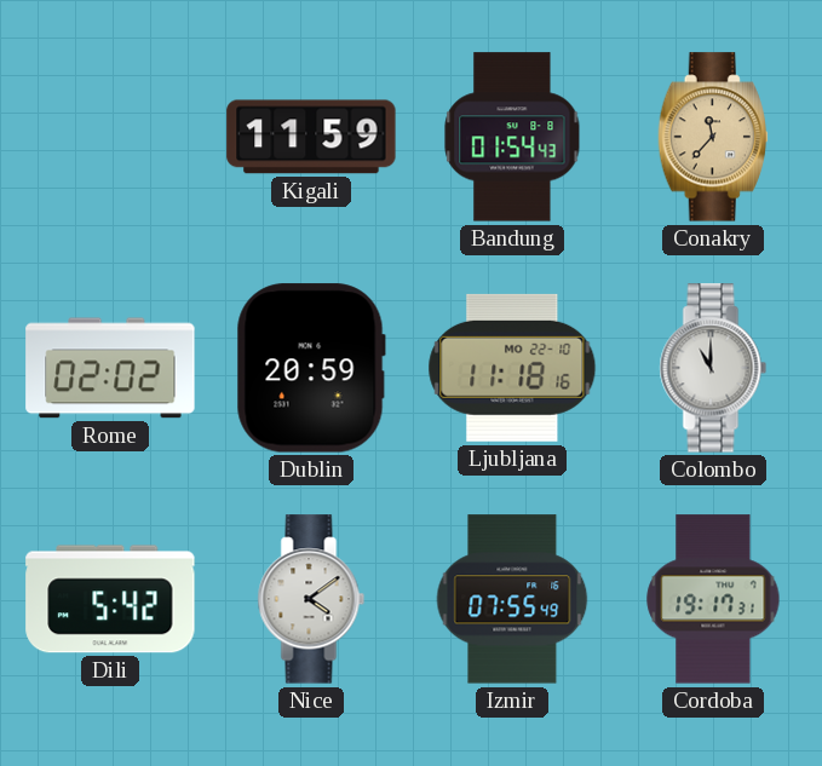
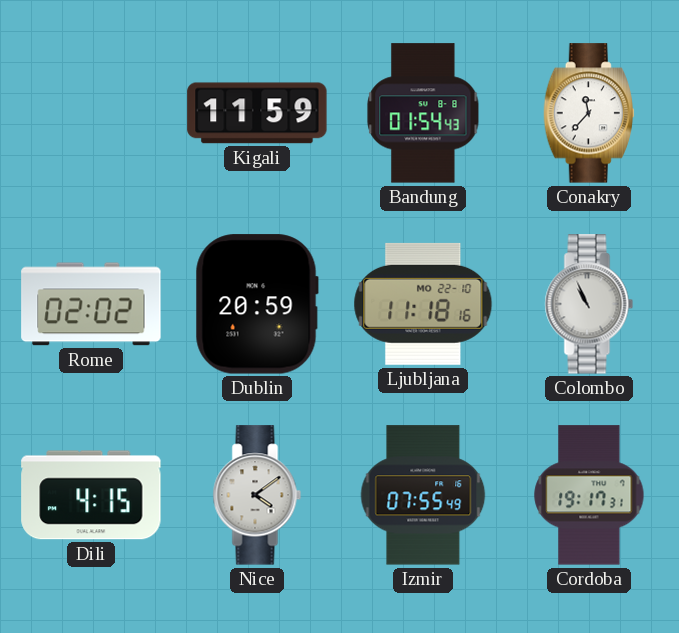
Conakry dial: champagne -> white
Colombo: 11:00 -> 10:56
Dili: 5:42 -> 4:15
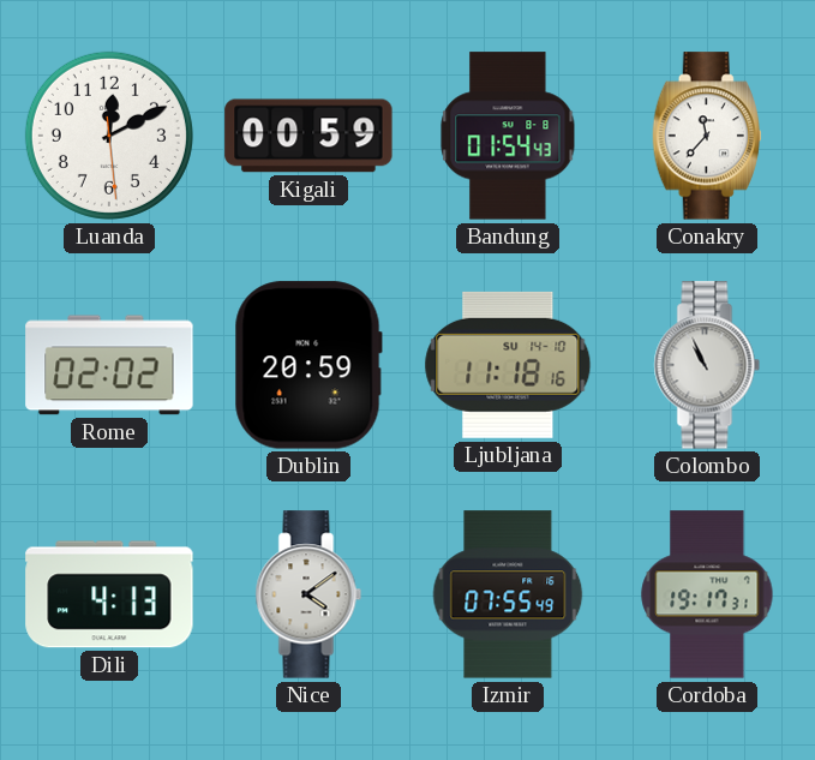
Luanda: none -> 12:10
Kigali: 11:59 -> 00:59
Ljubljana date: MO 22-10 -> SU 14-10
Dili: 4:15 -> 4:13
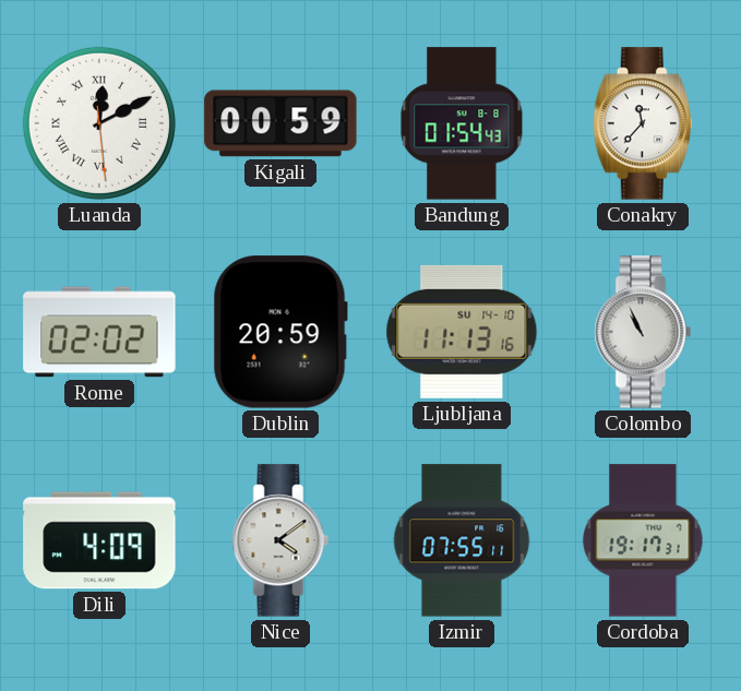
Luanda numerals: Arabic -> Roman
Ljubljana: 11:18 -> 11:13
Dili: 4:13 -> 4:09
Izmir: 07:55:49 -> 07:55:11
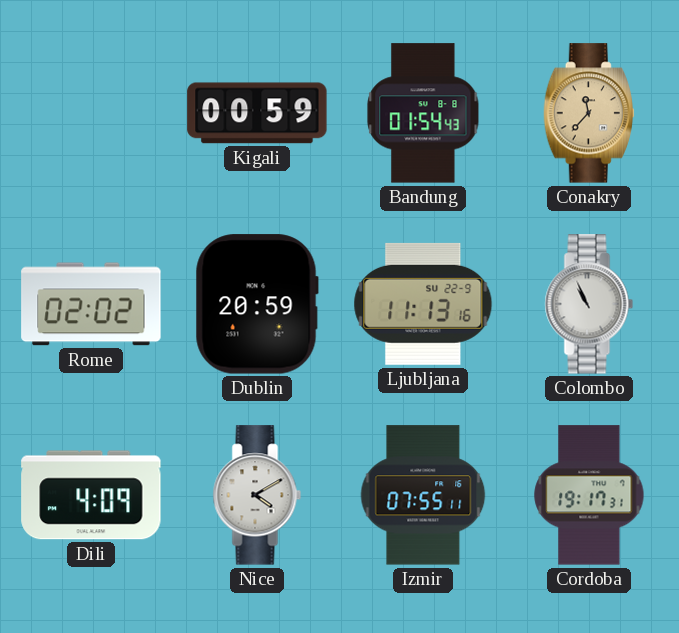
Luanda: 12:10 -> none
Conakry dial: white -> champagne
Ljubljana date: SU 14-10 -> SU 22-9
Nice: 4:09 -> 4:10
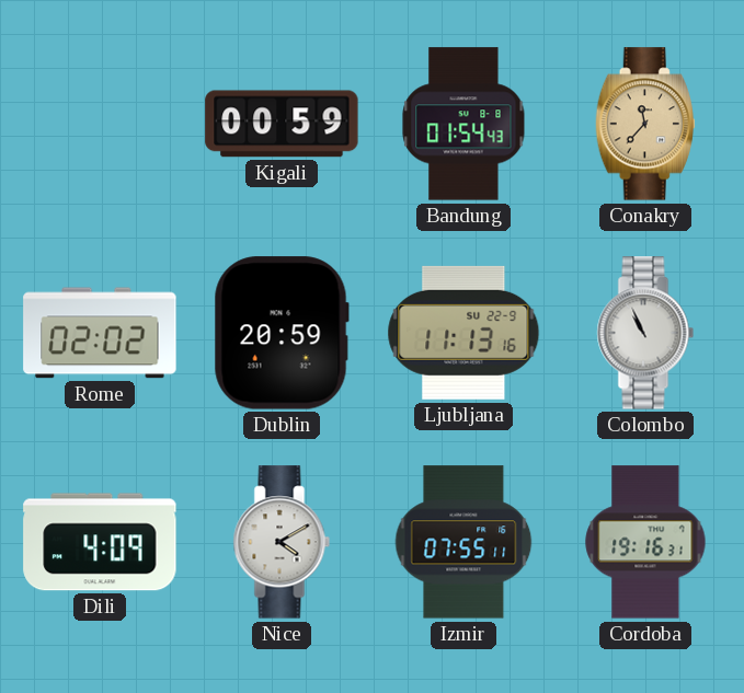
Cordoba: 19:17 -> 19:16
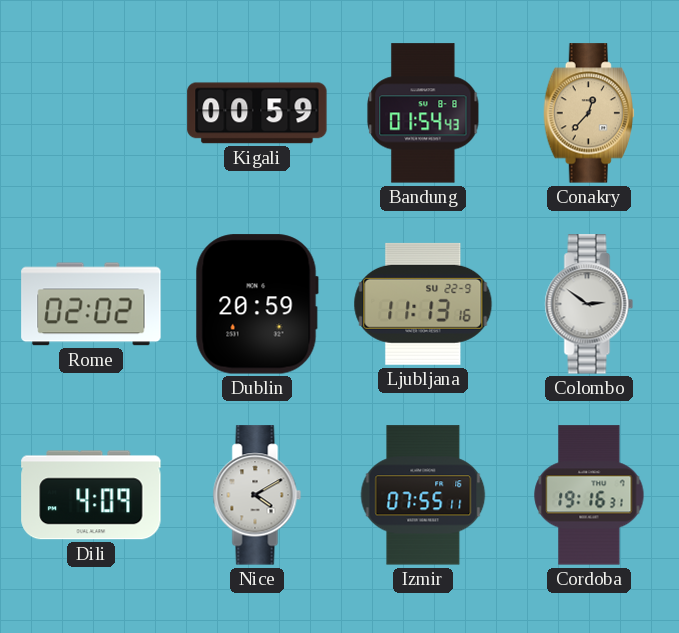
Conakry: 11:37 -> 12:37
Colombo: 10:56 -> 2:51
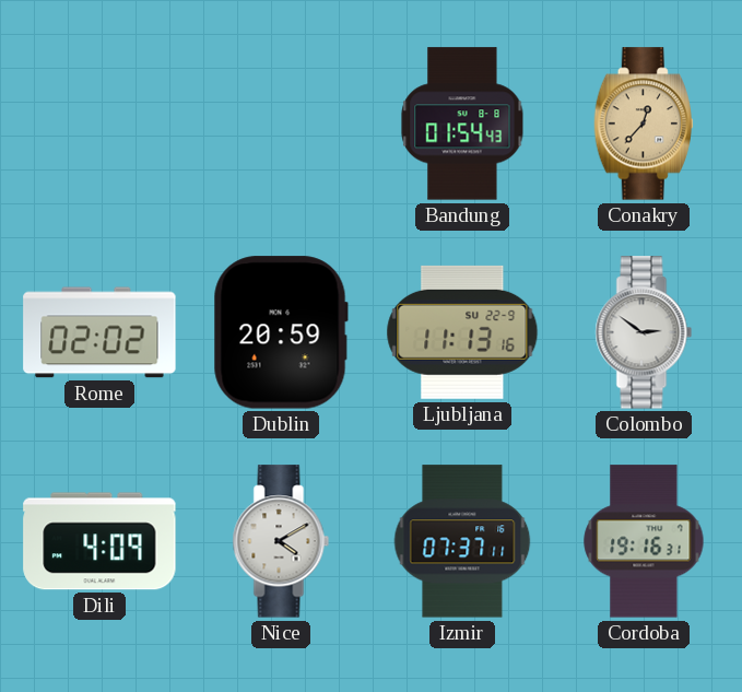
Kigali: 00:59 -> none
Izmir: 07:55 -> 07:37
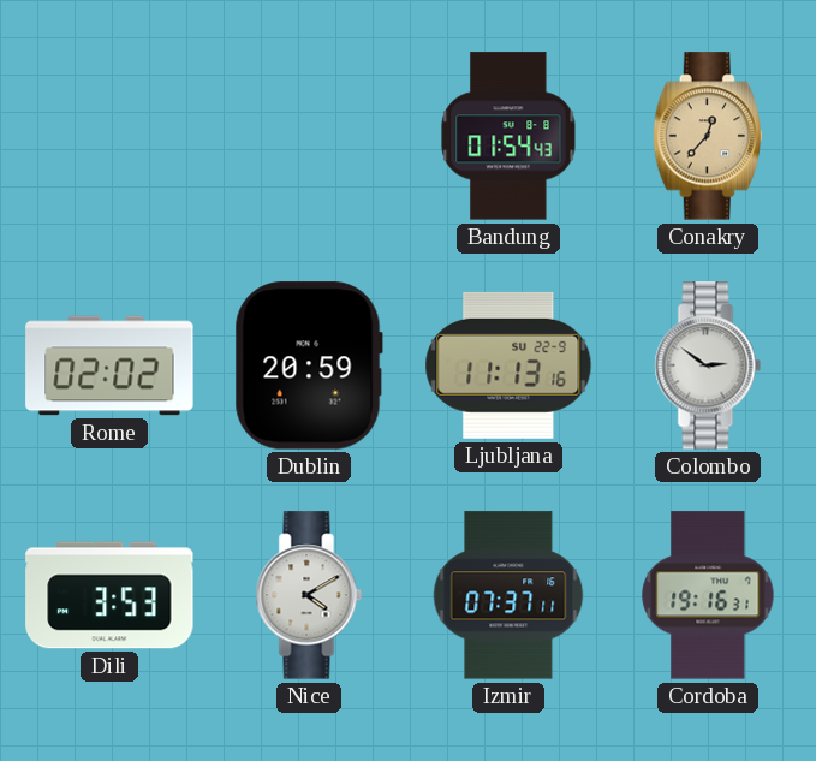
Dili: 4:09 -> 3:53
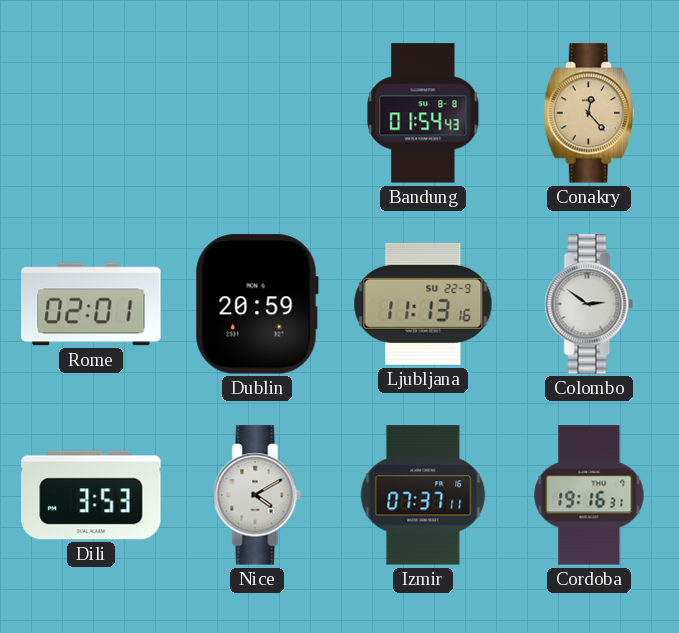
Conakry: 12:37 -> 12:23
Rome: 02:02 -> 02:01
